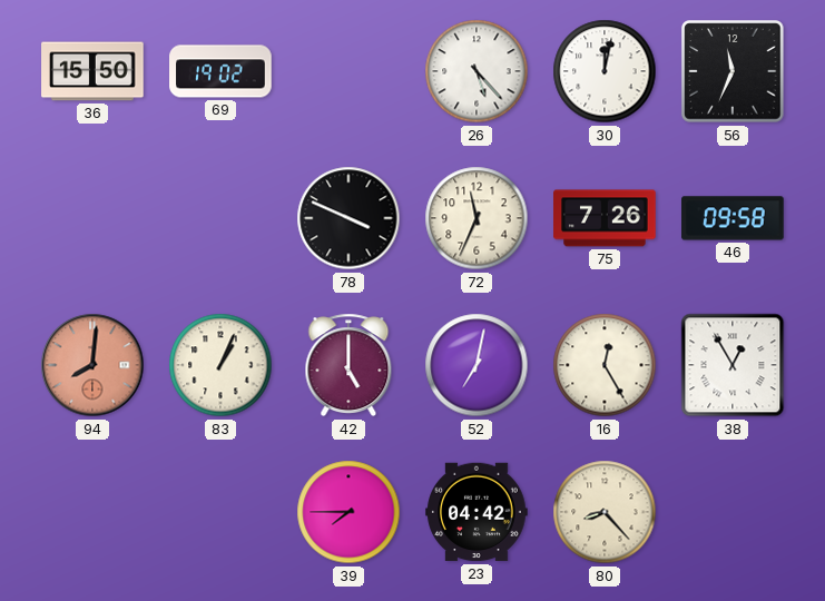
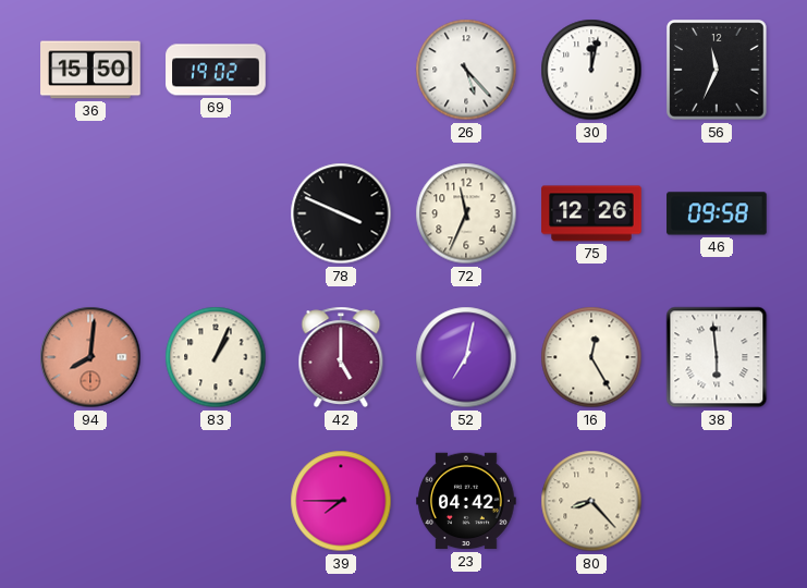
75: 7:26 -> 12:26
38: 12:55 -> 5:59
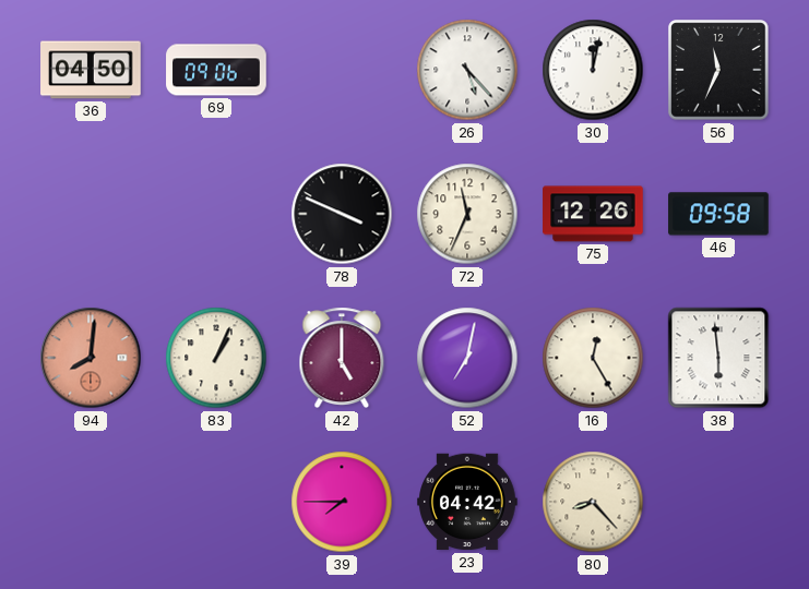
36: 15:50 -> 04:50
69: 19:02 -> 09:06
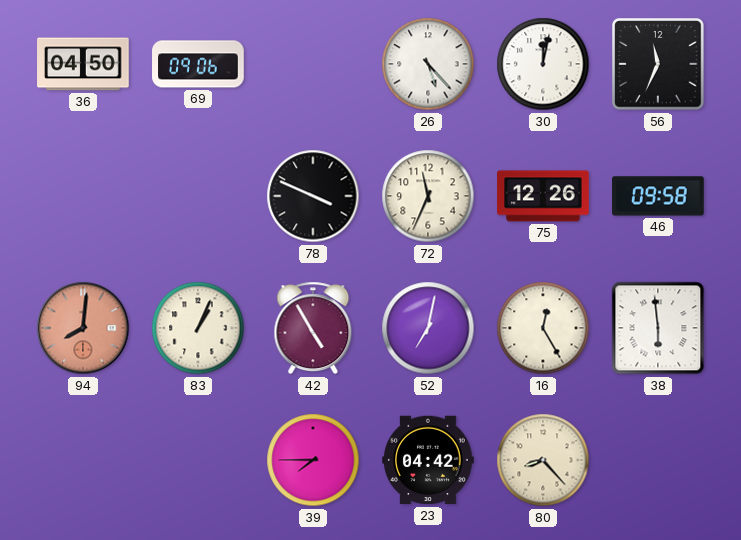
42: 5:00 -> 4:55
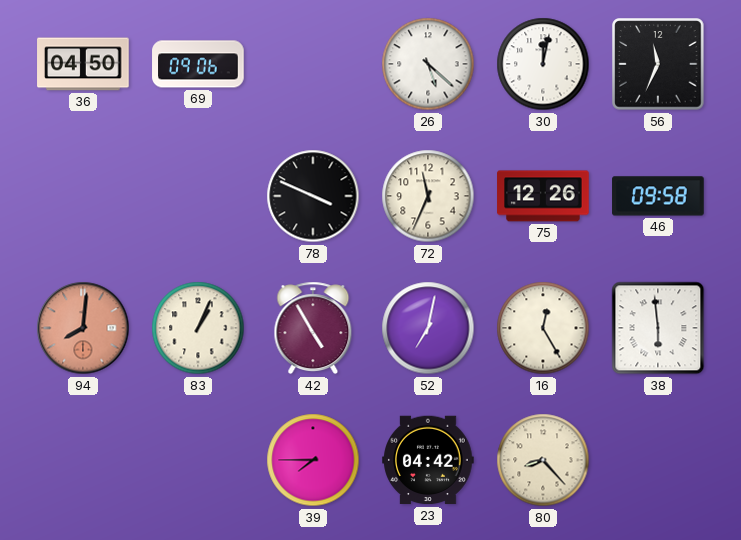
26: 5:23 -> 5:22
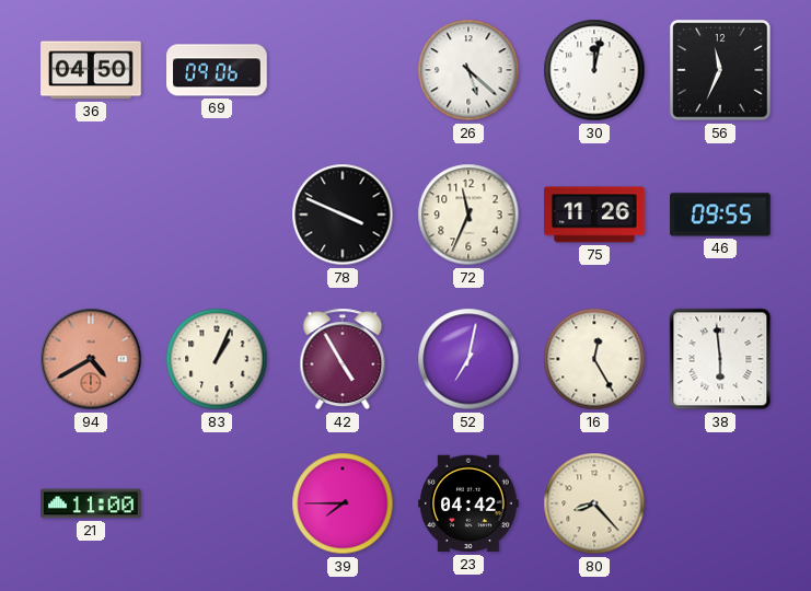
75: 12:26 -> 11:26
46: 09:58 -> 09:55
94: 8:01 -> 4:40
21: none -> 11:00
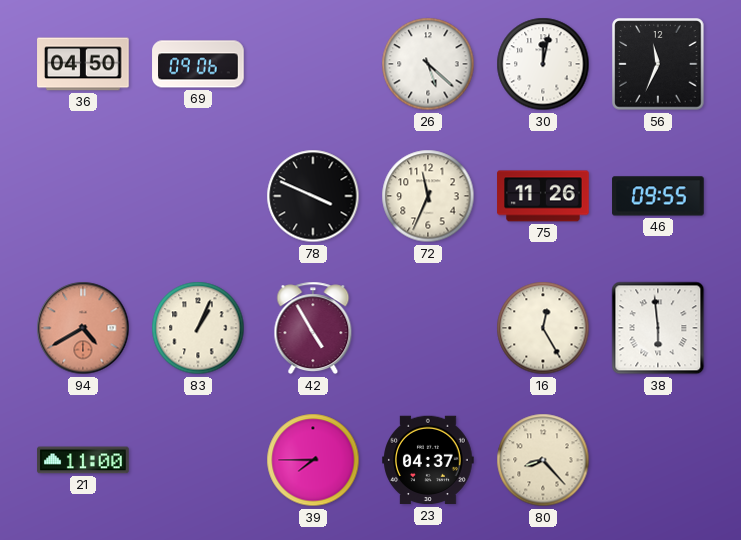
52: 7:02 -> none
23: 04:42 -> 04:37
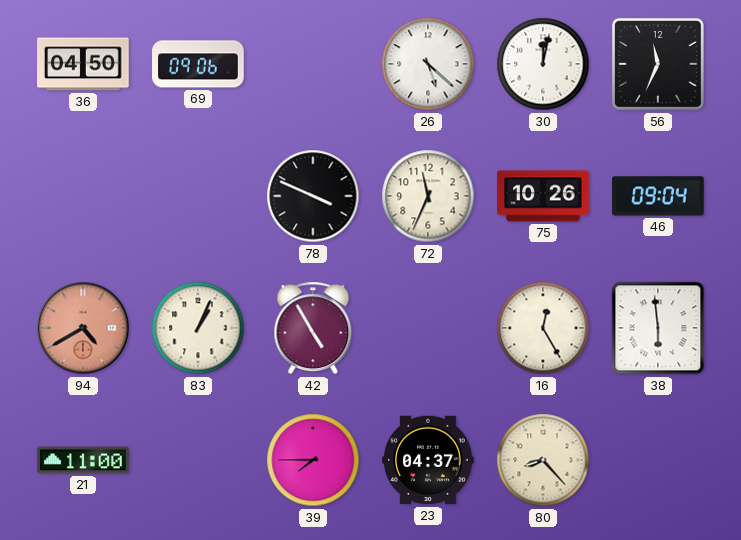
75: 11:26 -> 10:26
46: 09:55 -> 09:04
